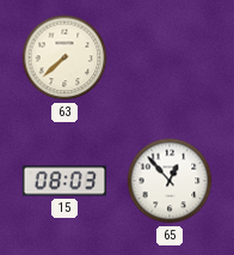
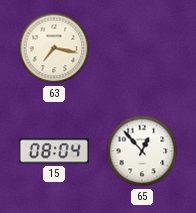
63: 7:38 -> 7:17
15: 08:03 -> 08:04
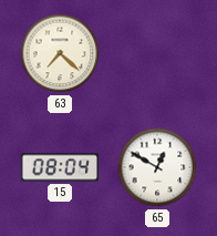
63: 7:17 -> 7:22
65: 12:53 -> 12:50
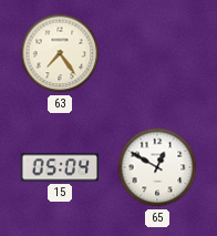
63: 7:22 -> 7:24
15: 08:04 -> 05:04
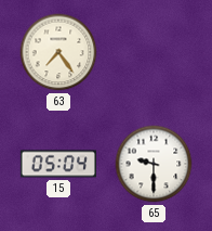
65: 12:50 -> 9:30
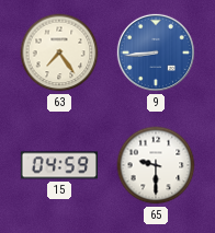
9: none -> 8:44
15: 05:04 -> 04:59
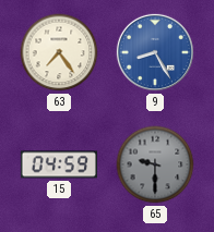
9: 8:44 -> 8:25
65 dial: white -> grey
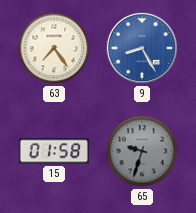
15: 04:59 -> 01:58
65: 9:30 -> 9:33
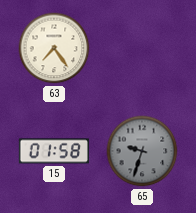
9: 8:25 -> none
